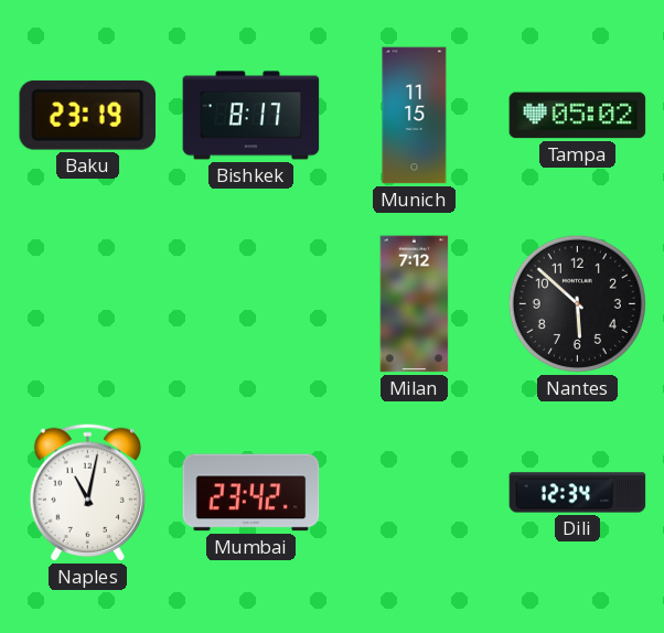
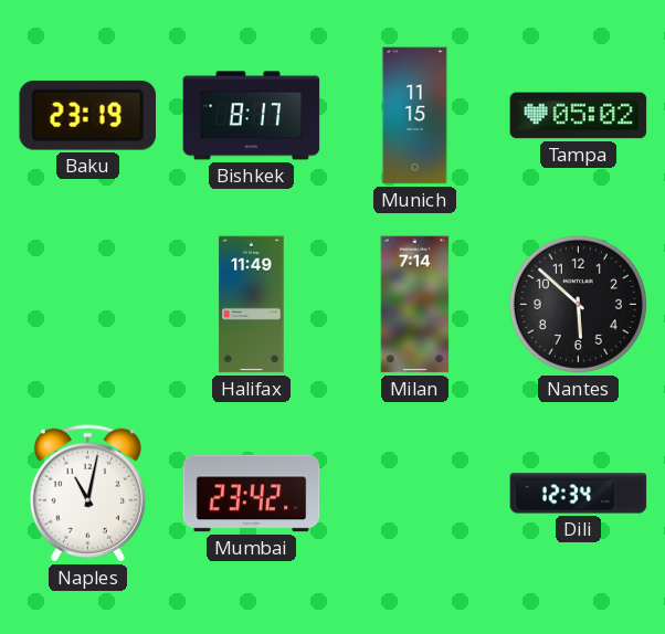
Halifax: none -> 11:49
Milan: 7:12 -> 7:14
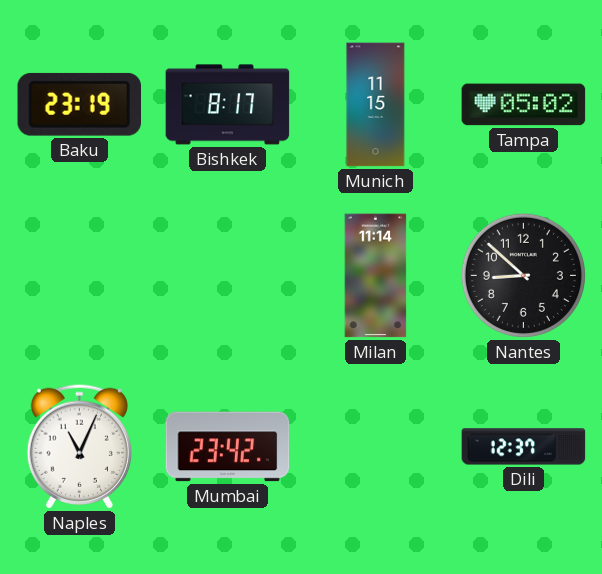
Halifax: 11:49 -> none
Milan: 7:14 -> 11:14
Nantes: 5:52 -> 8:52
Naples: 11:02 -> 11:04
Dili: 12:34 -> 12:37
